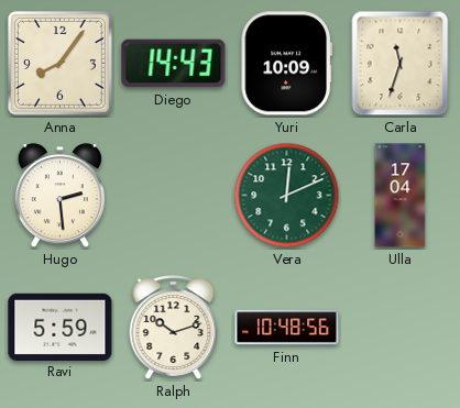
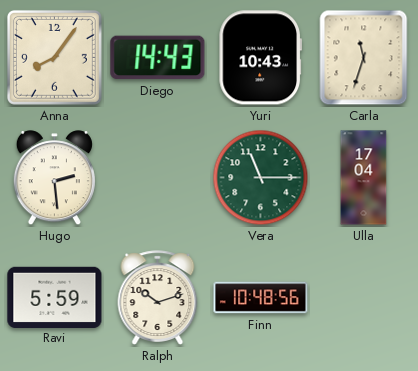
Yuri: 10:09 -> 10:43
Vera: 12:11 -> 11:15
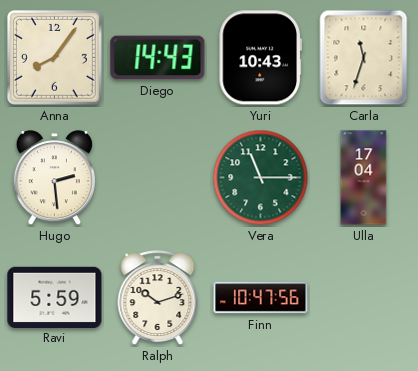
Finn: 10:48 -> 10:47
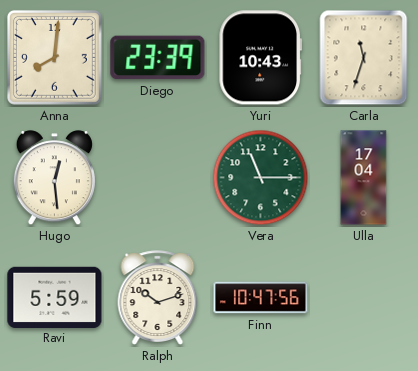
Anna: 8:06 -> 8:01
Diego: 14:43 -> 23:39
Hugo: 2:29 -> 12:29
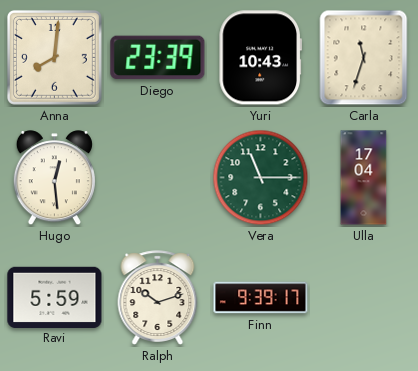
Finn: 10:47 -> 9:39
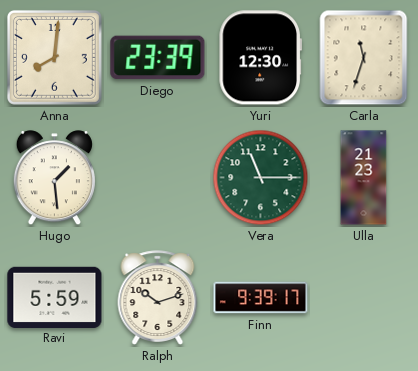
Yuri: 10:43 -> 12:30
Hugo: 12:29 -> 1:29
Ulla: 17:04 -> 21:23
